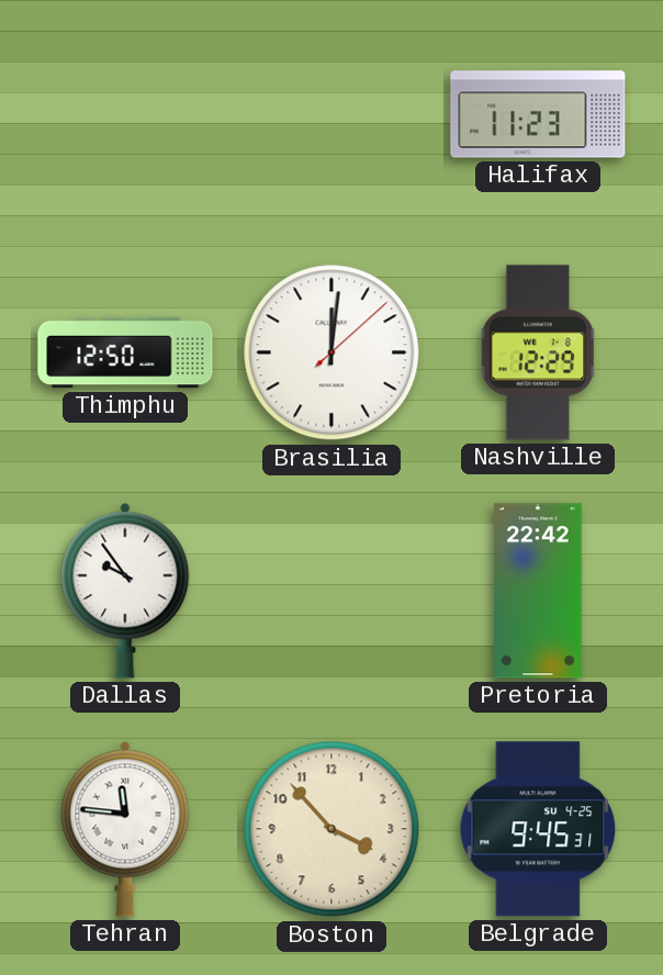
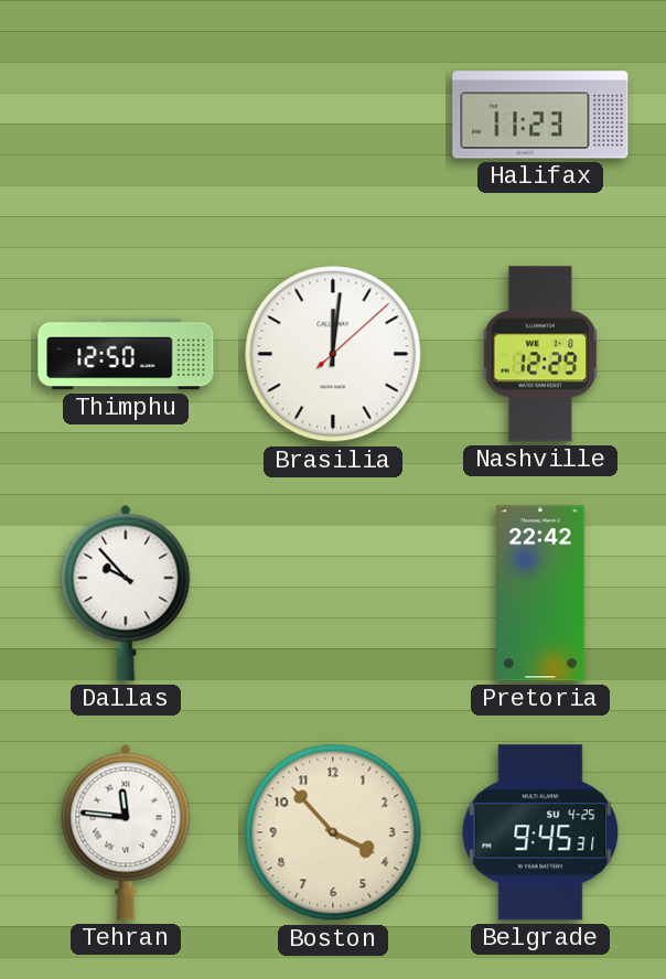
Dallas: 9:54 -> 9:53
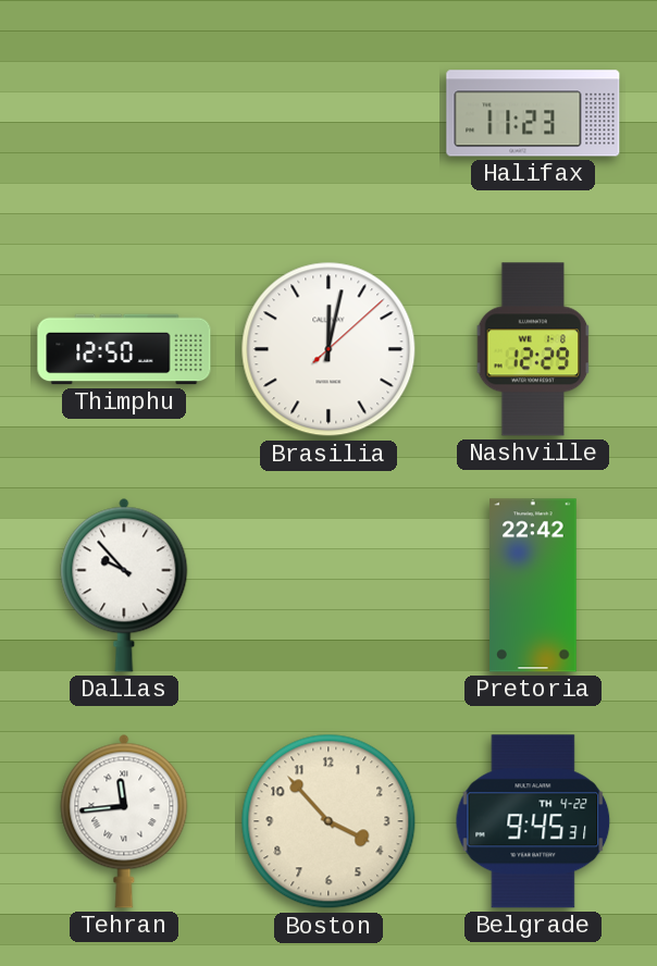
Brasilia: 12:01 -> 12:02
Tehran: 11:46 -> 11:44
Belgrade date: SU 4-25 -> TH 4-22
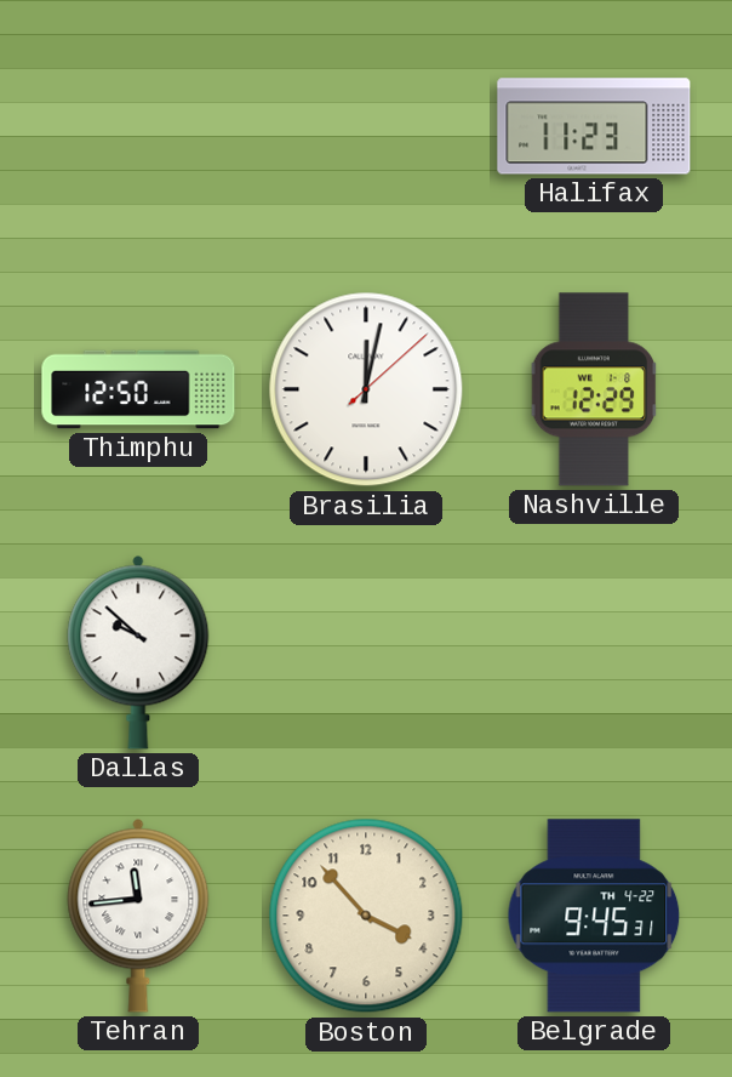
Dallas: 9:53 -> 9:52
Pretoria: 22:42 -> none
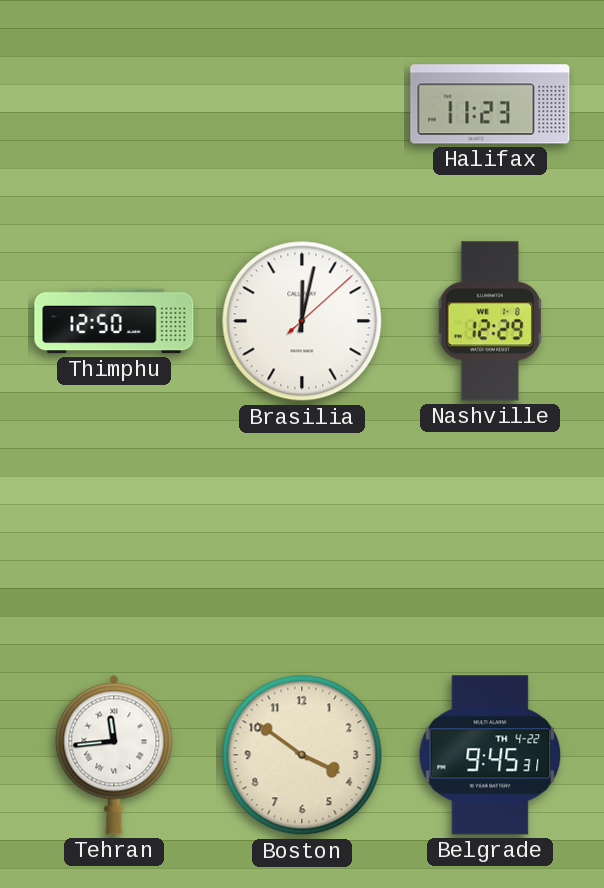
Dallas: 9:52 -> none
Boston: 3:53 -> 3:51
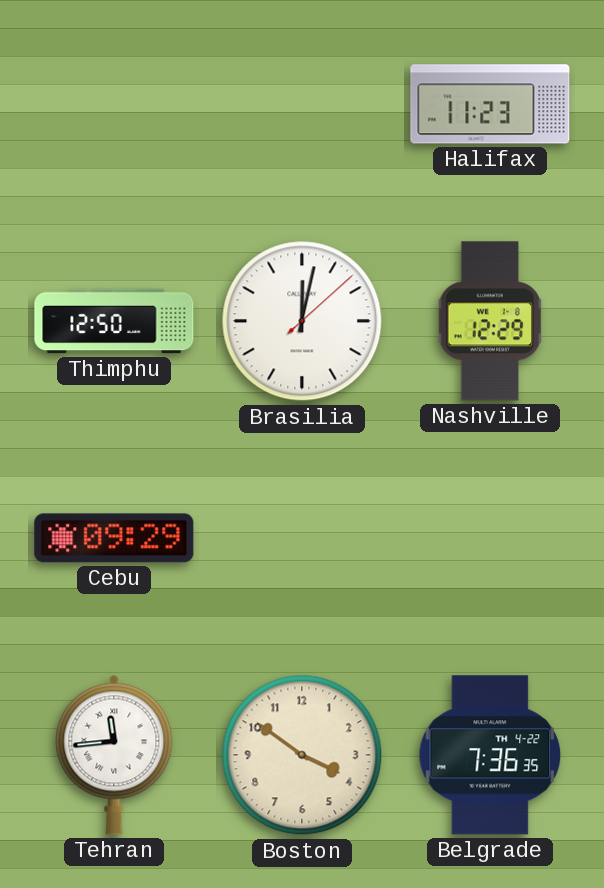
Cebu: none -> 09:29
Belgrade: 9:45 -> 7:36
